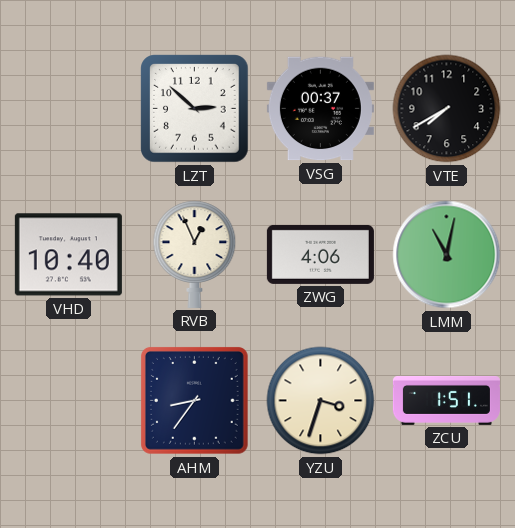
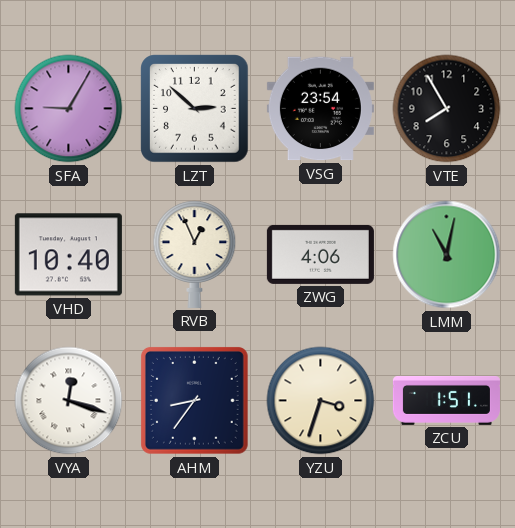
SFA: none -> 9:05
VSG: 00:37 -> 23:54
VTE: 7:40 -> 7:55
VYA: none -> 12:18
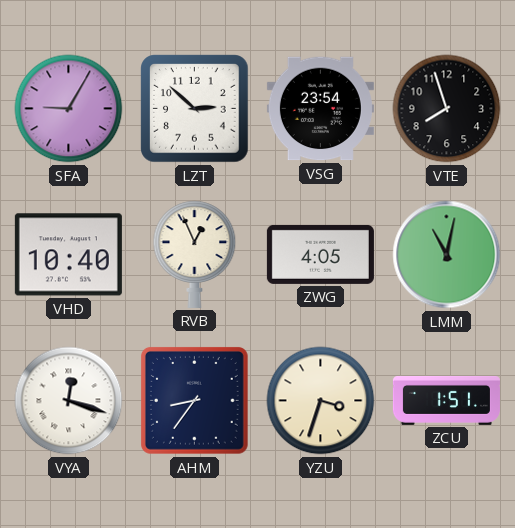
VTE: 7:55 -> 7:57
ZWG: 4:06 -> 4:05
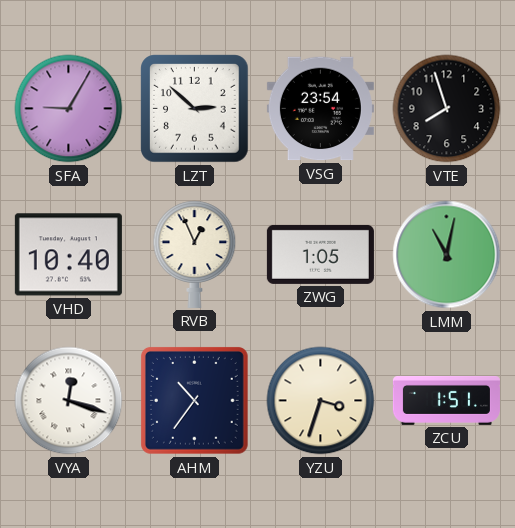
ZWG: 4:05 -> 1:05
AHM: 8:36 -> 10:36
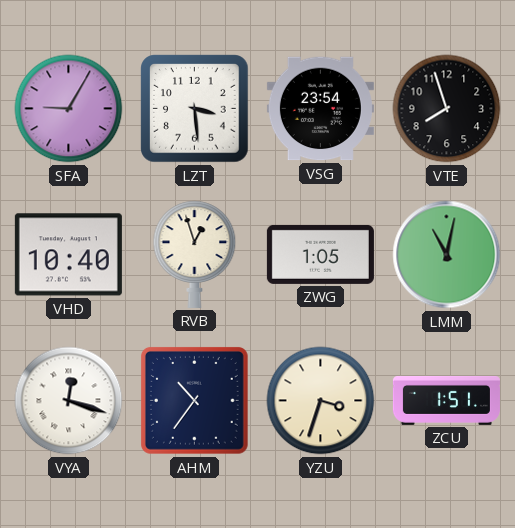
LZT: 2:52 -> 3:29
RVB: 12:56 -> 12:57
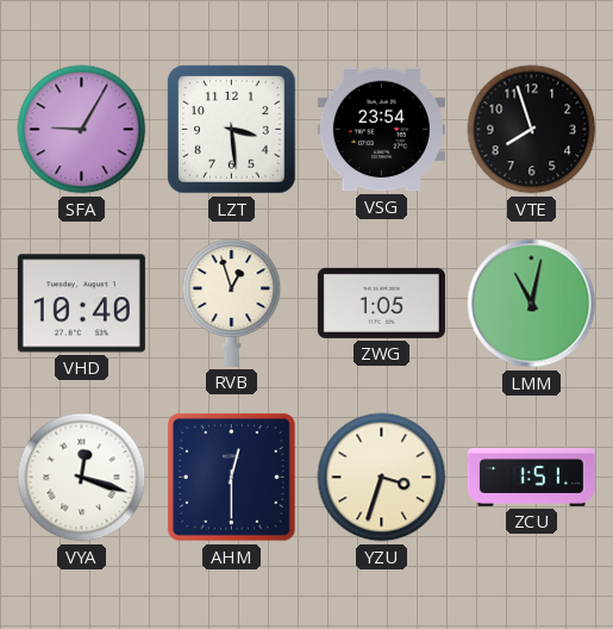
AHM: 10:36 -> 12:30
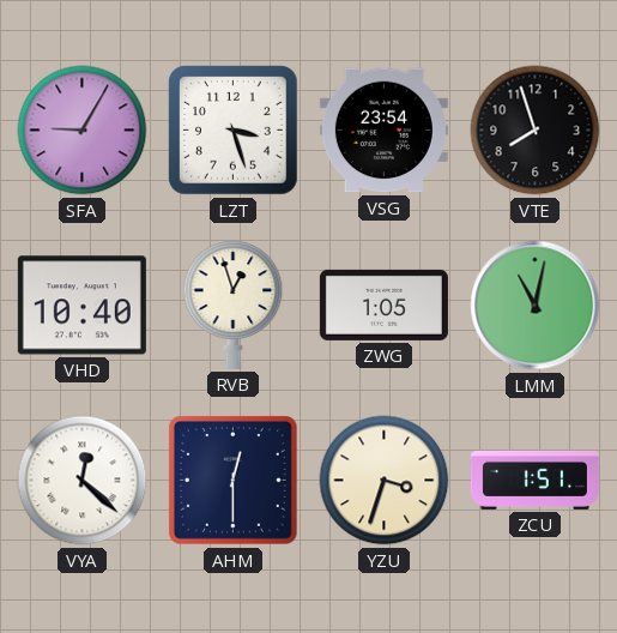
LZT: 3:29 -> 3:27
VYA: 12:18 -> 12:22
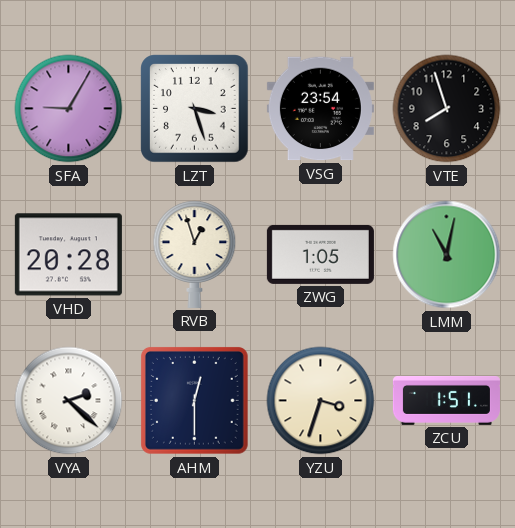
VHD: 10:40 -> 20:28
VYA: 12:22 -> 2:22
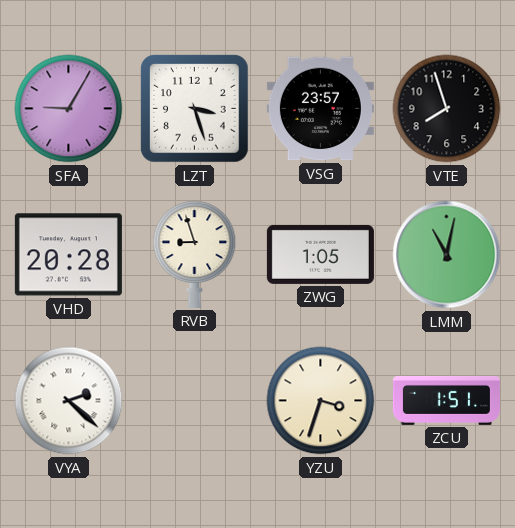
VSG: 23:54 -> 23:57
RVB: 12:57 -> 8:57
AHM: 12:30 -> none
